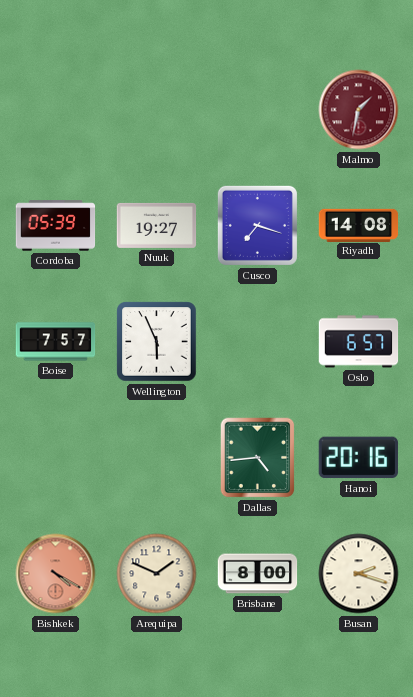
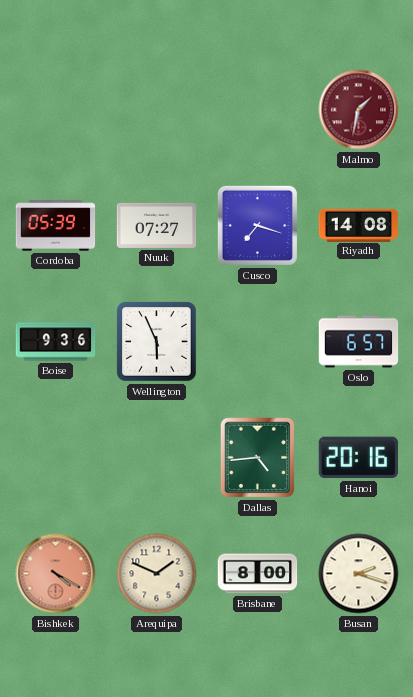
Nuuk: 19:27 -> 07:27
Boise: 7:57 -> 9:36
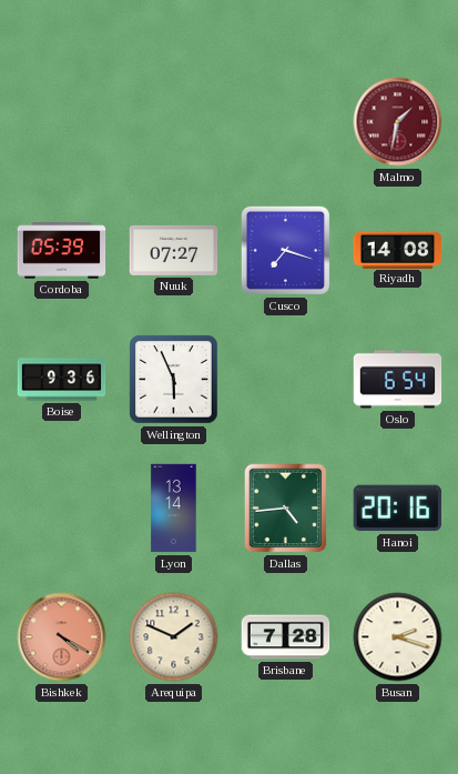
Oslo: 6:57 -> 6:54
Lyon: none -> 13:14
Brisbane: 8:00 -> 7:28
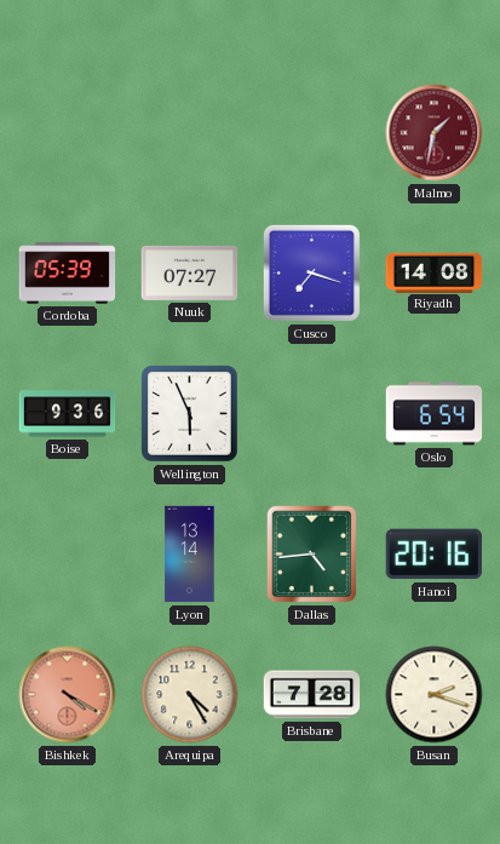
Arequipa: 1:49 -> 4:25
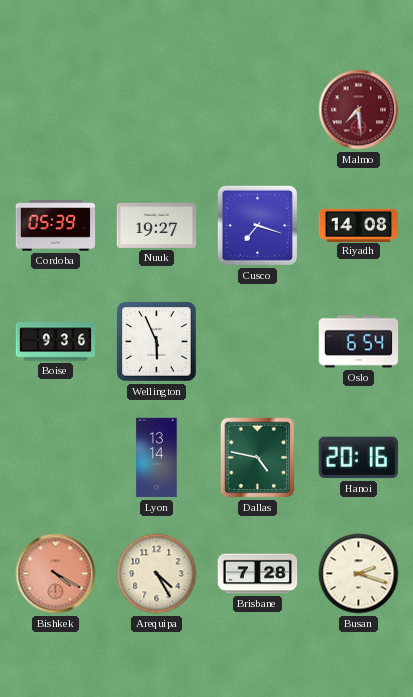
Malmo: 1:32 -> 7:29
Nuuk: 07:27 -> 19:27
Dallas: 4:44 -> 4:47
